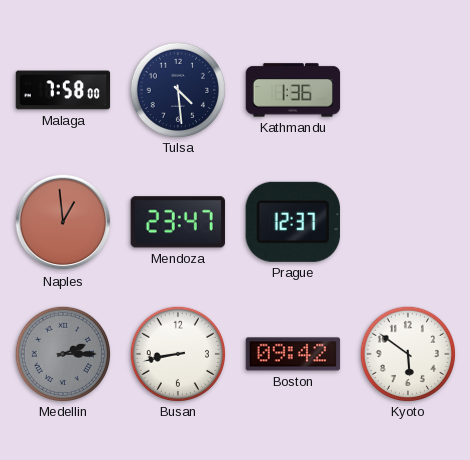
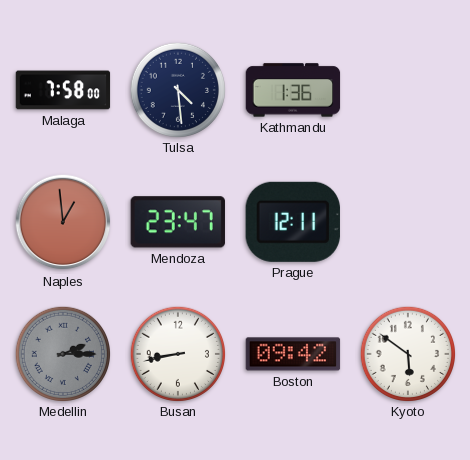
Prague: 12:37 -> 12:11
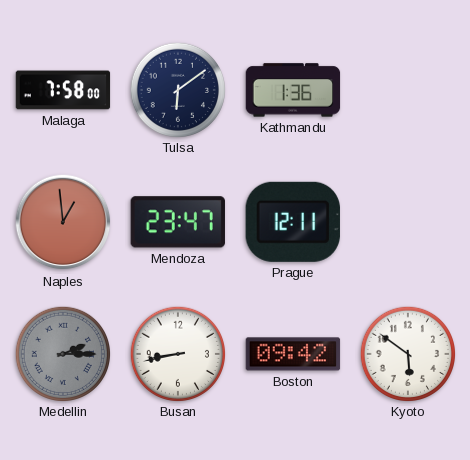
Tulsa: 4:29 -> 6:09
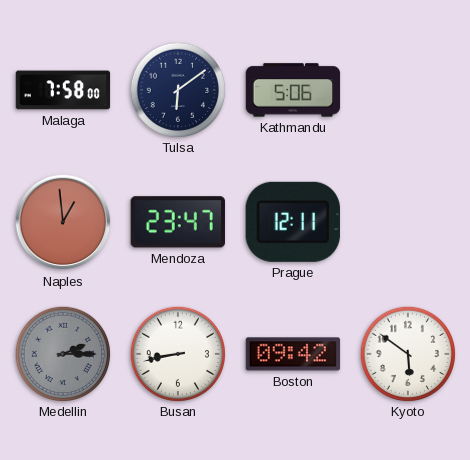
Kathmandu: 1:36 -> 5:06
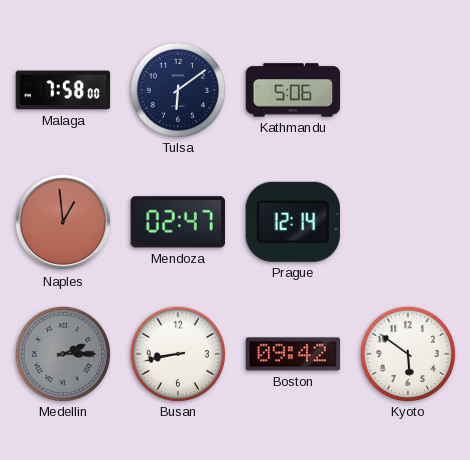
Mendoza: 23:47 -> 02:47
Prague: 12:11 -> 12:14
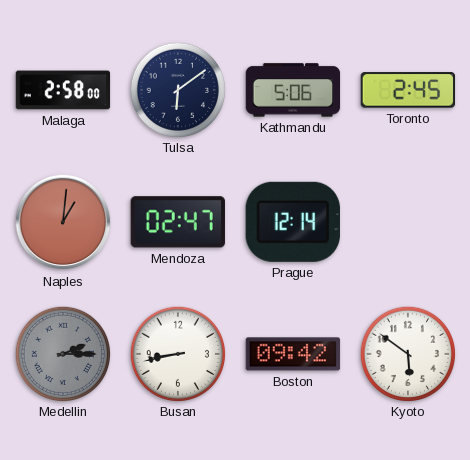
Malaga: 7:58 -> 2:58
Toronto: none -> 2:45
Naples: 12:59 -> 1:01
